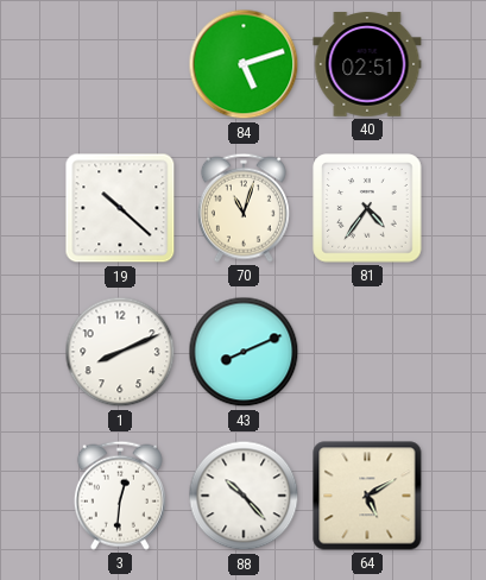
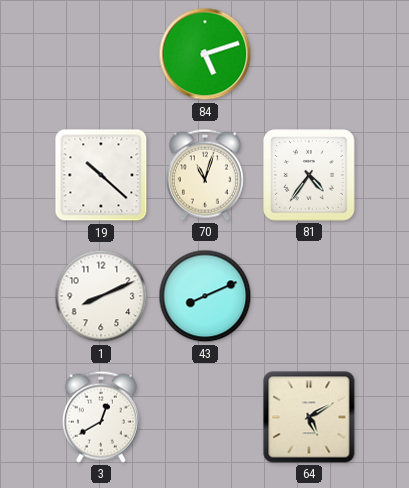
40: 02:51 -> none
3: 12:31 -> 12:40
88: 10:23 -> none
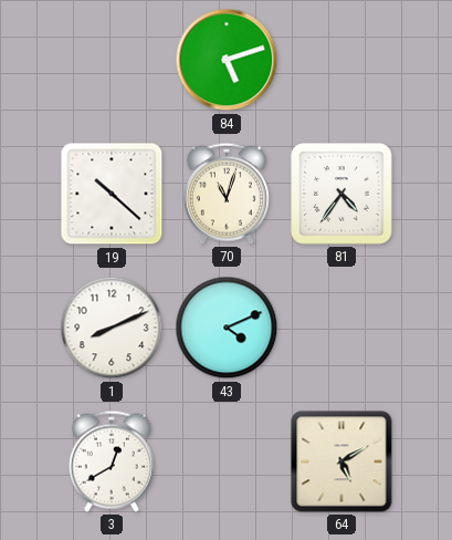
43: 8:11 -> 4:11
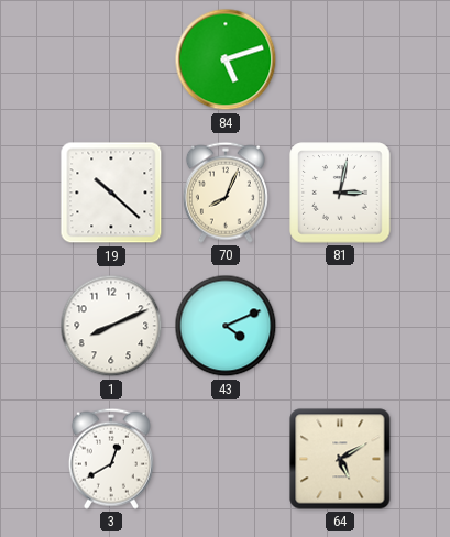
70: 11:03 -> 8:04
81: 4:36 -> 3:02
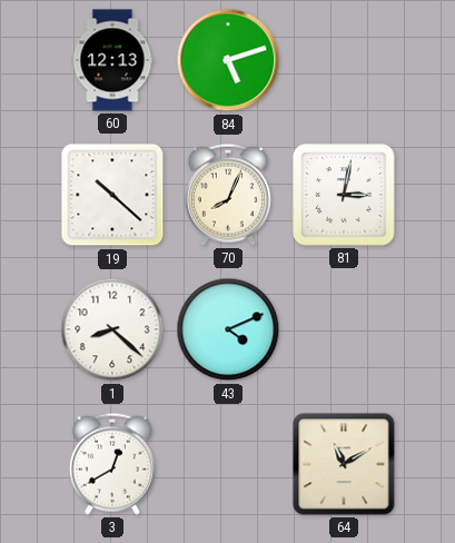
60: none -> 12:13
1: 8:11 -> 8:22
64: 5:10 -> 11:10
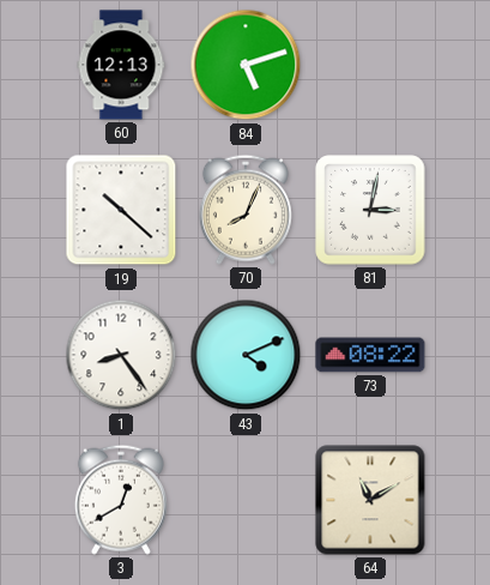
1: 8:22 -> 8:24
73: none -> 08:22
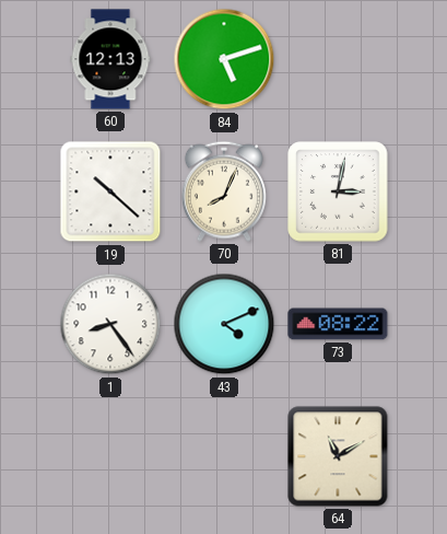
3: 12:40 -> none
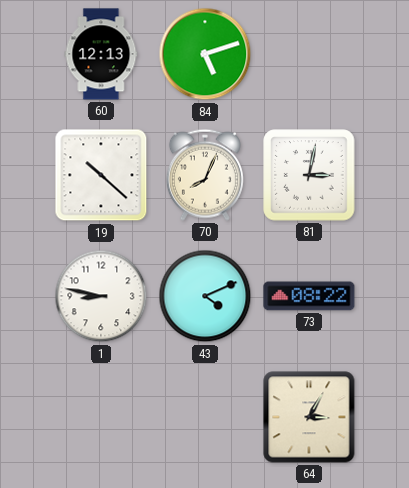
1: 8:24 -> 8:47
64: 11:10 -> 3:05
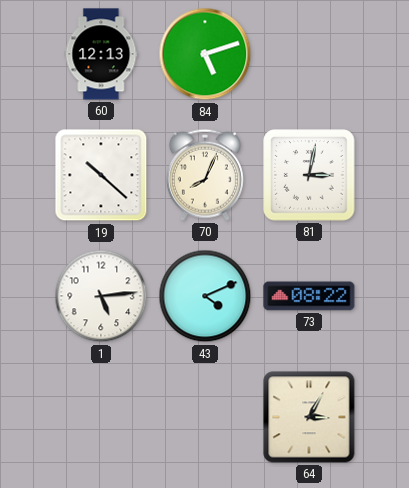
1: 8:47 -> 5:14
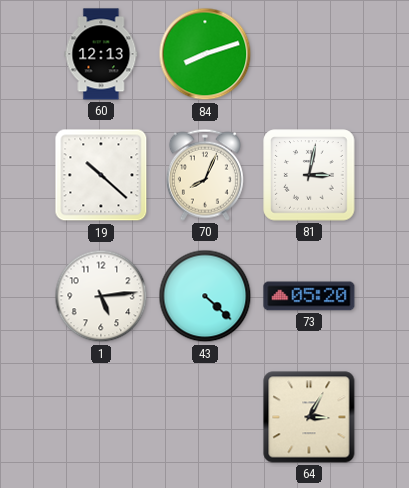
84: 5:12 -> 8:12
43: 4:11 -> 4:22
73: 08:22 -> 05:20
